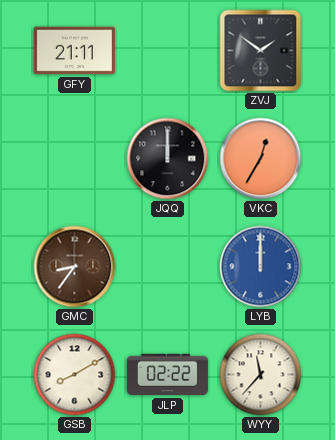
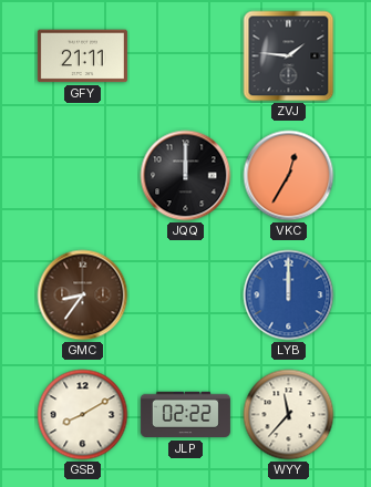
ZVJ: 1:51 -> 1:46
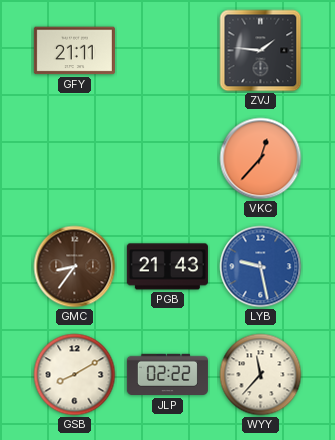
JQQ: 12:00 -> none
VKC: 12:35 -> 12:37
PGB: none -> 21:43
LYB: 12:00 -> 9:28
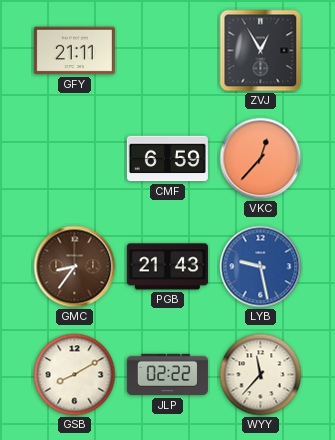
ZVJ: 1:46 -> 12:55
CMF: none -> 6:59
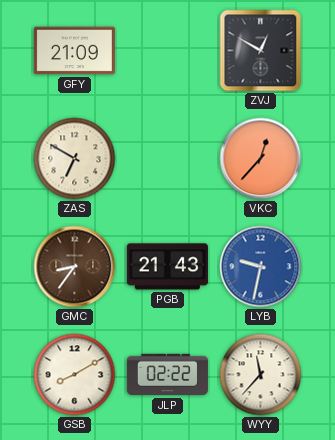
GFY: 21:11 -> 21:09
ZVJ: 12:55 -> 12:50
ZAS: none -> 6:50
CMF: 6:59 -> none
LYB: 9:28 -> 9:32
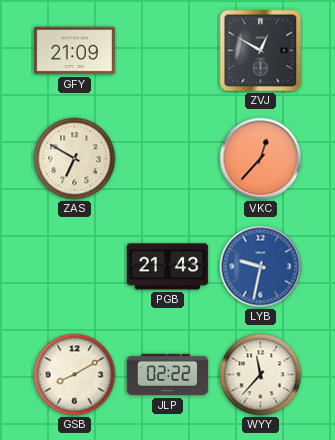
GMC: 8:36 -> none
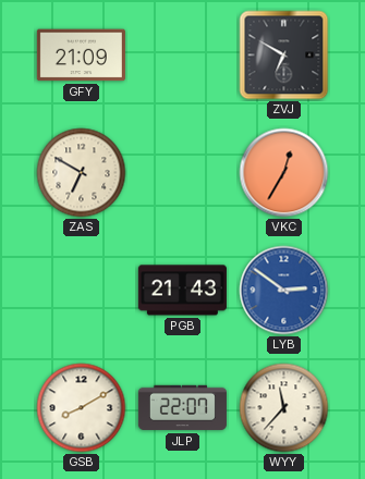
ZVJ: 12:50 -> 6:50
VKC: 12:37 -> 12:35
LYB: 9:32 -> 2:51
JLP: 02:22 -> 22:07
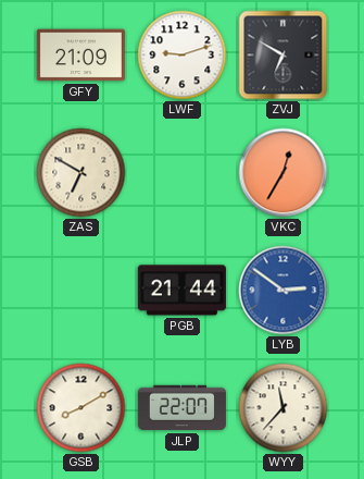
LWF: none -> 9:12
PGB: 21:43 -> 21:44
